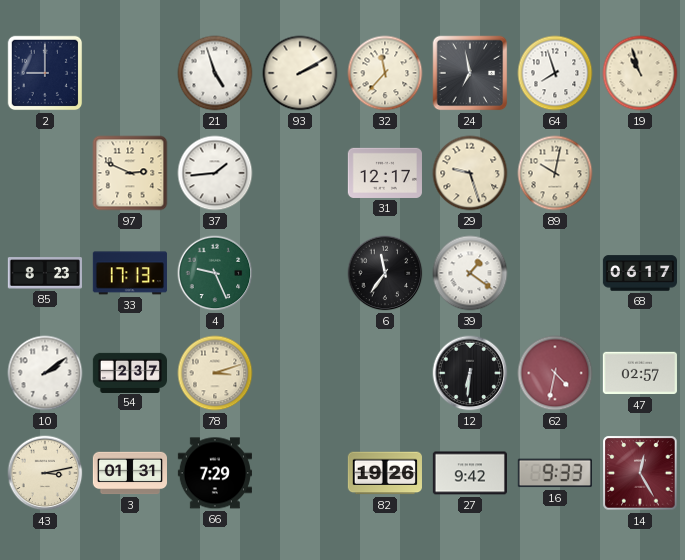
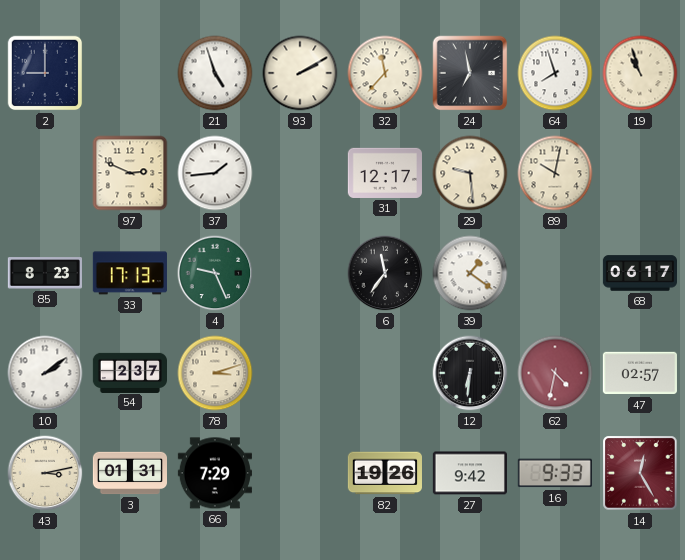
29: 9:27 -> 9:29
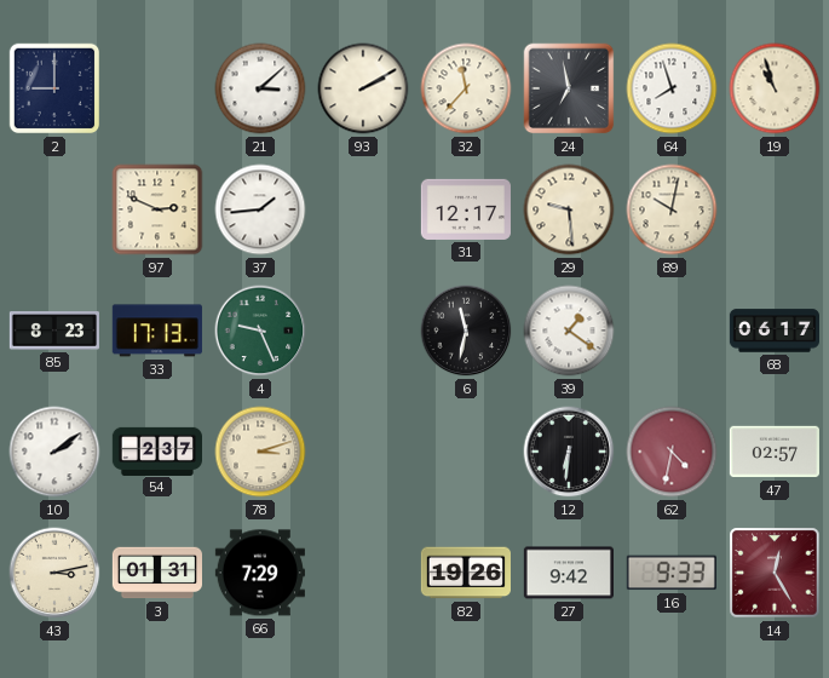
21: 4:57 -> 3:08
6: 11:36 -> 11:32
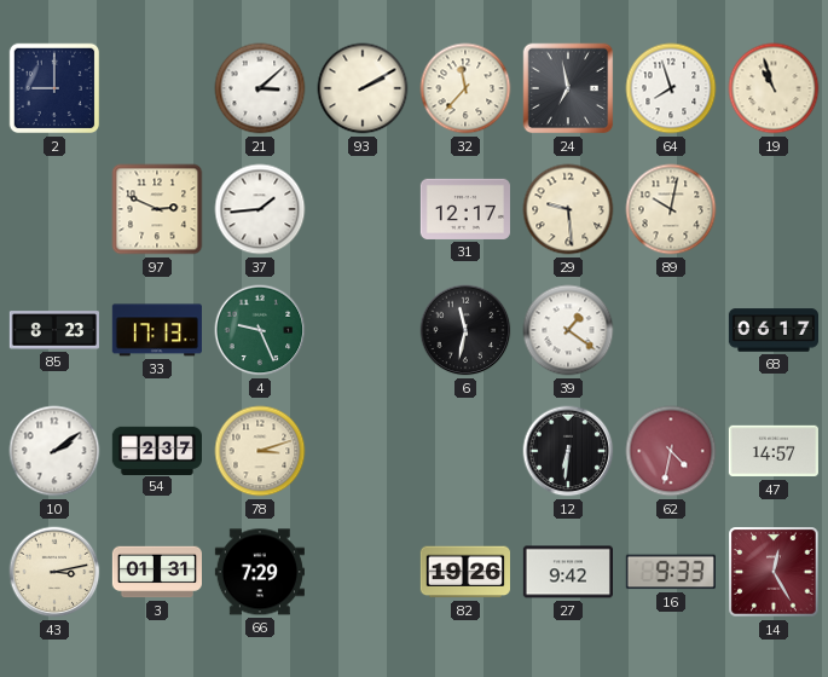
47: 02:57 -> 14:57
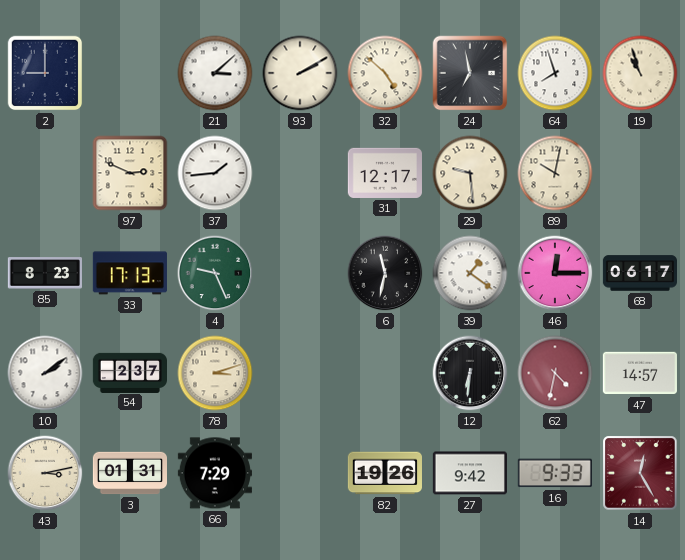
32: 11:37 -> 4:52
46: none -> 12:15
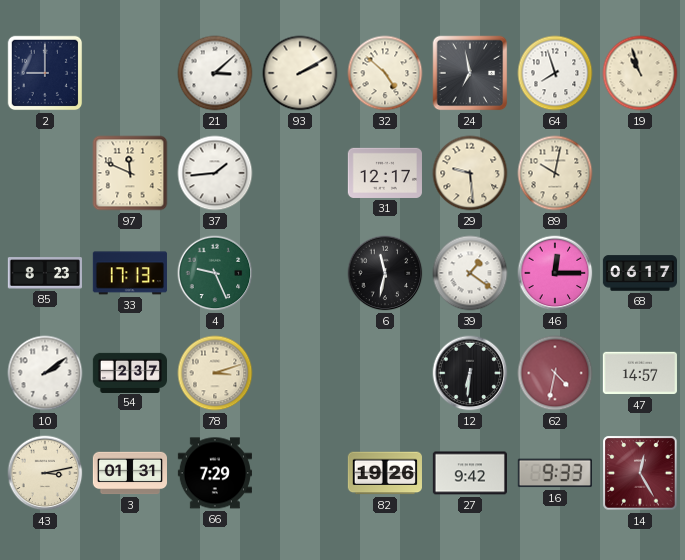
97: 2:49 -> 11:49
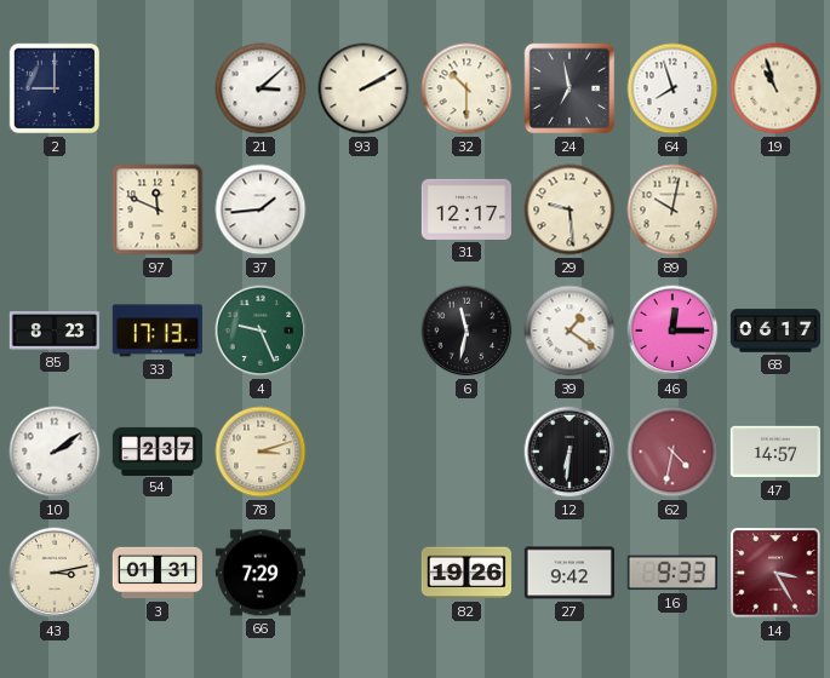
32: 4:52 -> 10:30
14: 12:25 -> 3:25
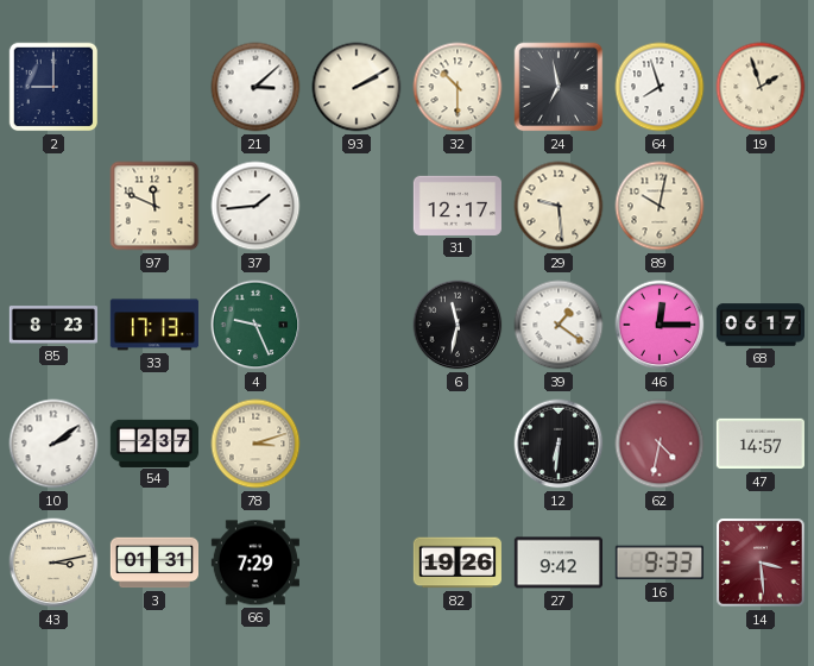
19: 10:57 -> 1:57
14: 3:25 -> 3:29
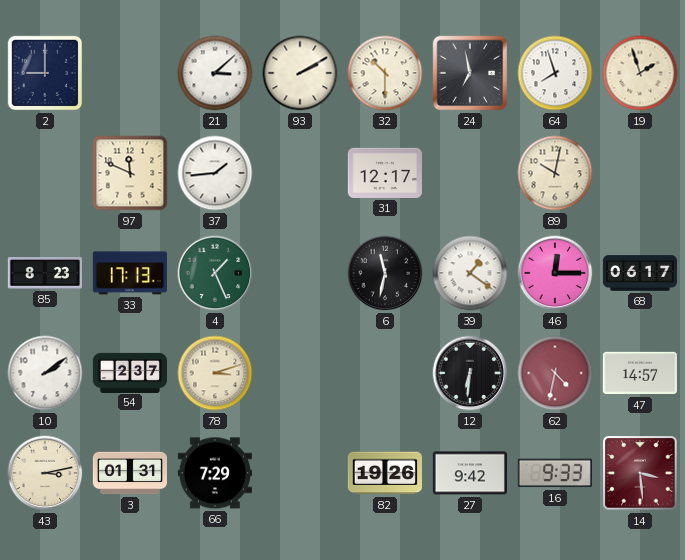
29: 9:29 -> none
4: 9:26 -> 1:26
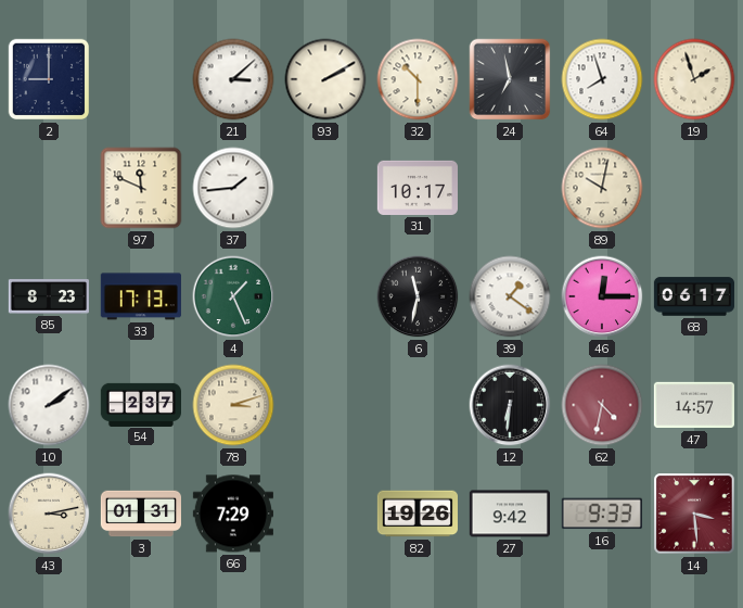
31: 12:17 -> 10:17
